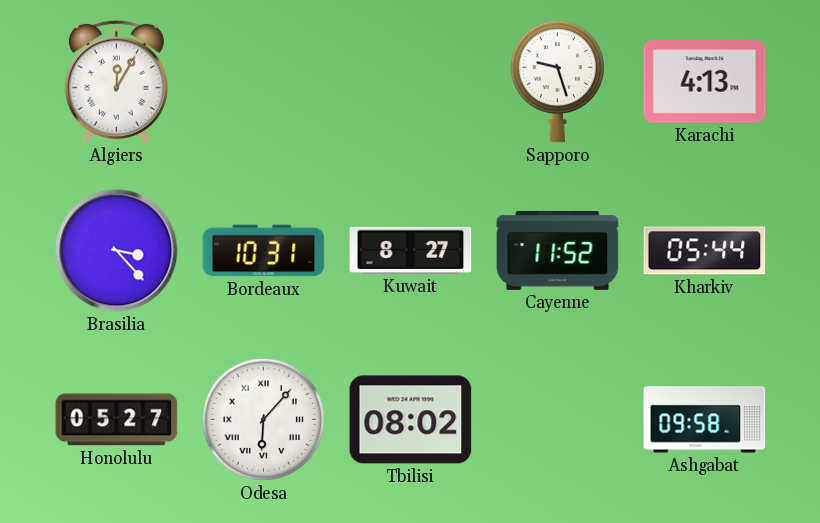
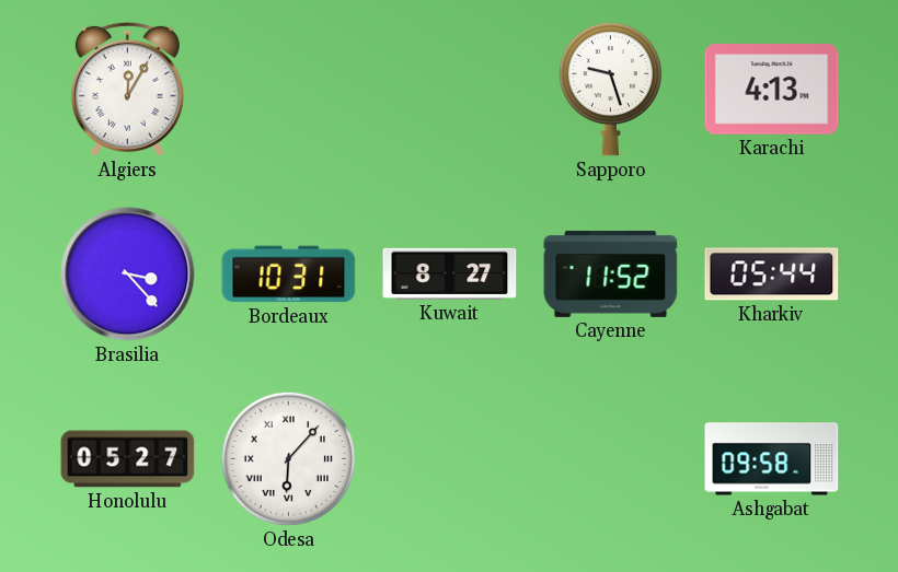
Tbilisi: 08:02 -> none
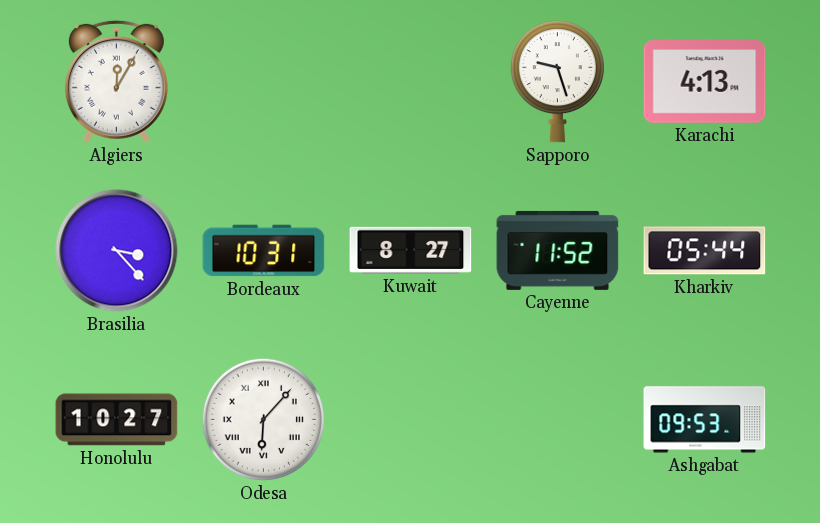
Honolulu: 05:27 -> 10:27
Ashgabat: 09:58 -> 09:53
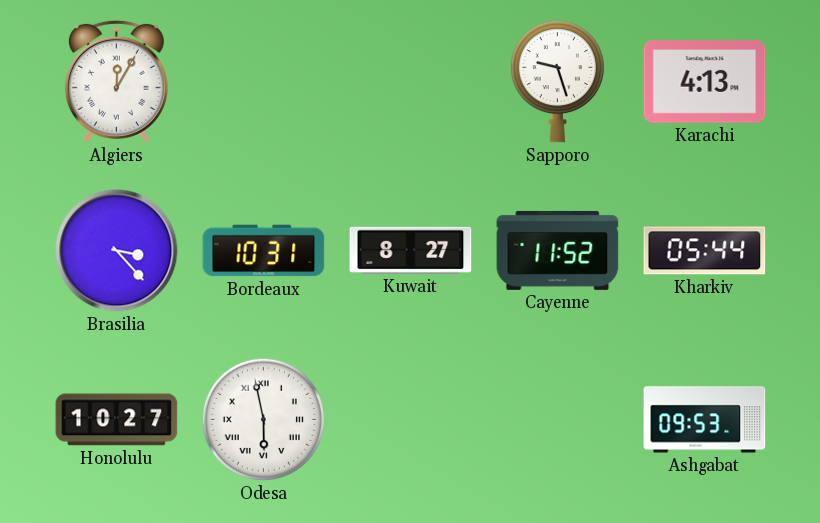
Odesa: 6:07 -> 5:58
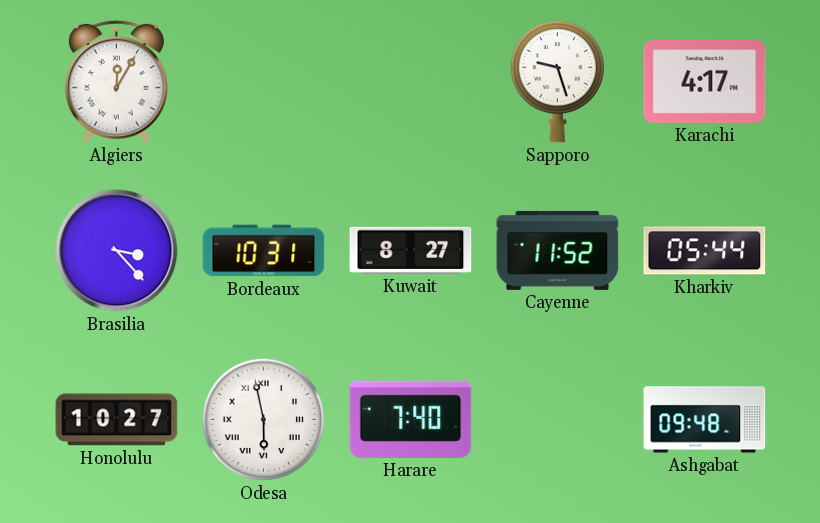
Karachi: 4:13 -> 4:17
Harare: none -> 7:40
Ashgabat: 09:53 -> 09:48
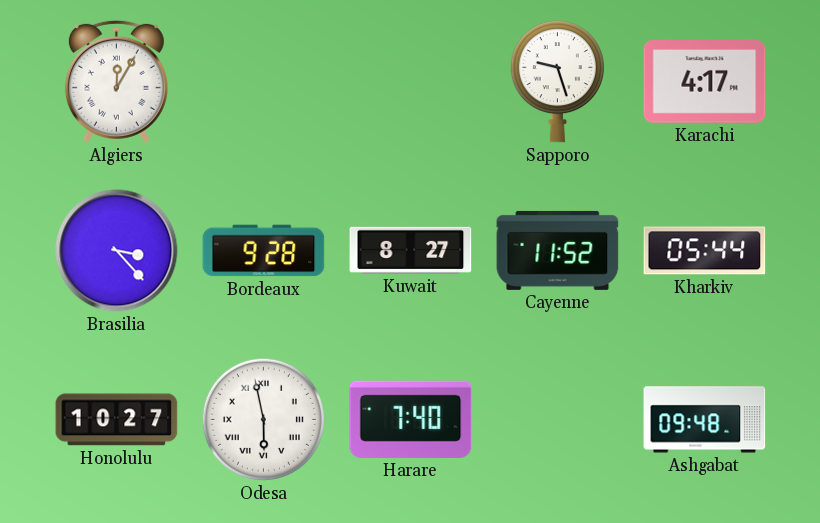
Bordeaux: 10:31 -> 9:28
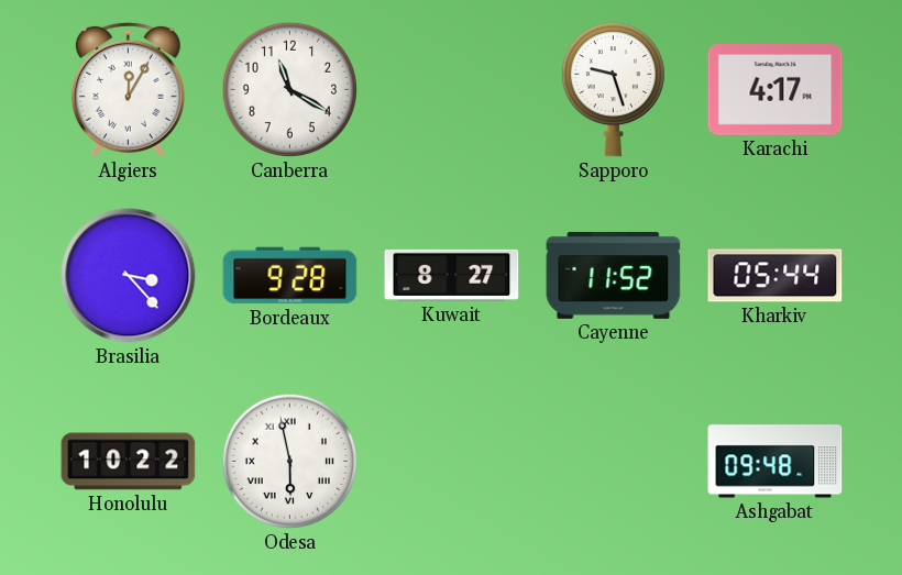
Canberra: none -> 11:20
Honolulu: 10:27 -> 10:22
Harare: 7:40 -> none
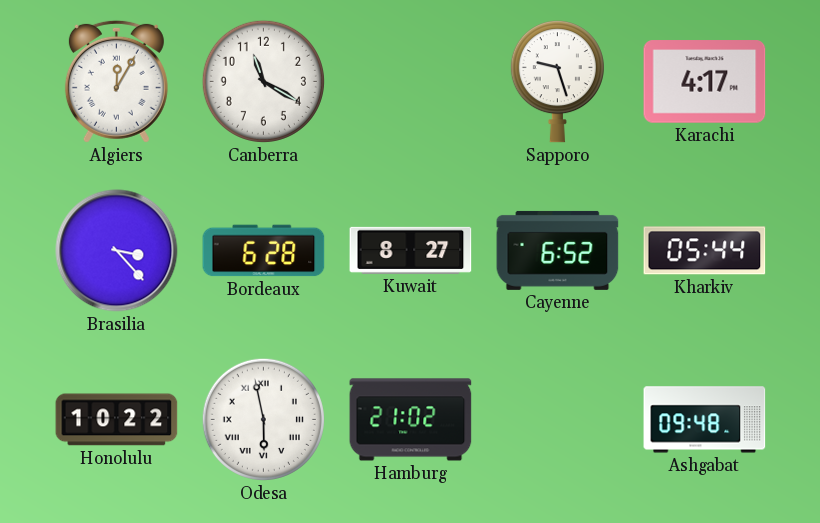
Bordeaux: 9:28 -> 6:28
Cayenne: 11:52 -> 6:52
Hamburg: none -> 21:02
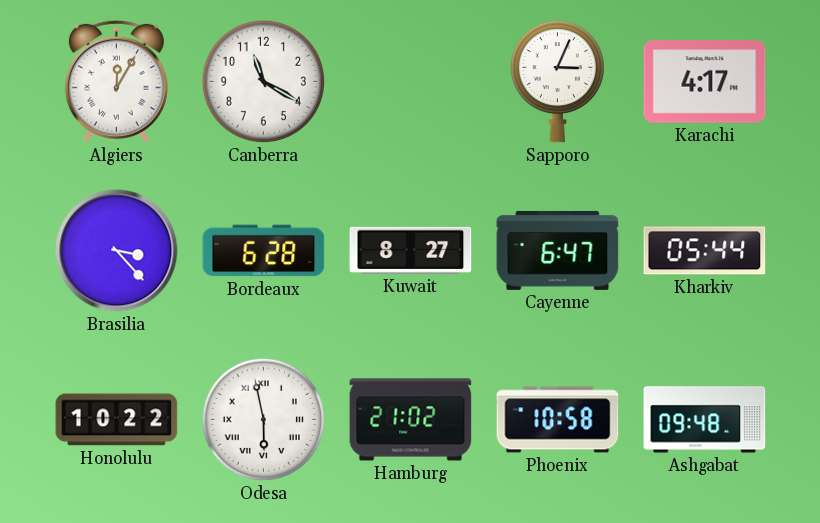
Sapporo: 9:27 -> 3:04
Cayenne: 6:52 -> 6:47
Phoenix: none -> 10:58
